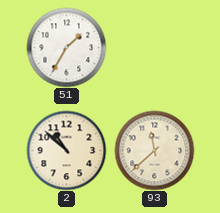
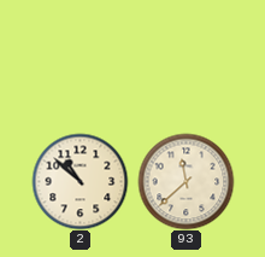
51: 1:35 -> none
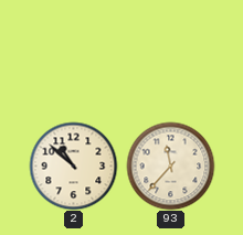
93: 11:38 -> 11:37
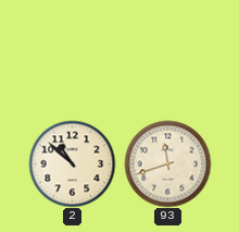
93: 11:37 -> 11:42
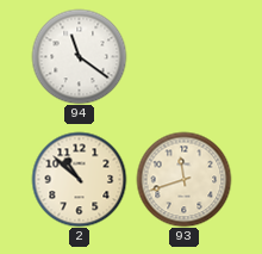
94: none -> 11:21
